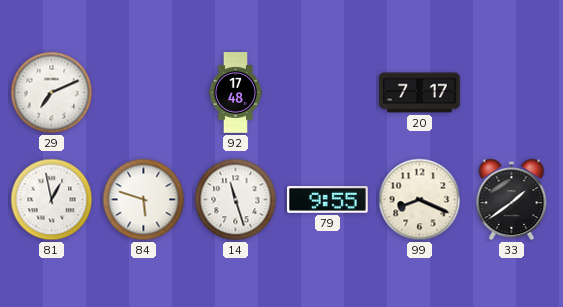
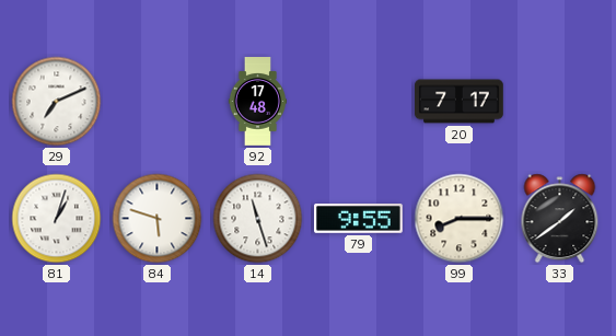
81: 12:58 -> 1:03
99: 8:19 -> 8:15
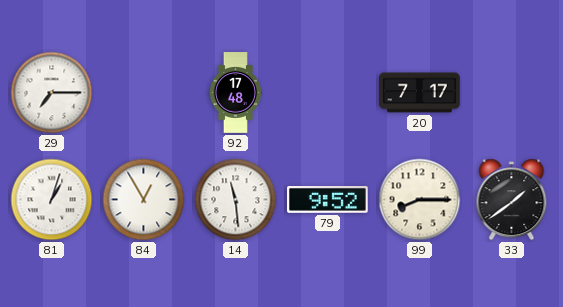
29: 7:11 -> 7:15
84: 5:48 -> 12:55
14: 11:27 -> 11:29
79: 9:55 -> 9:52
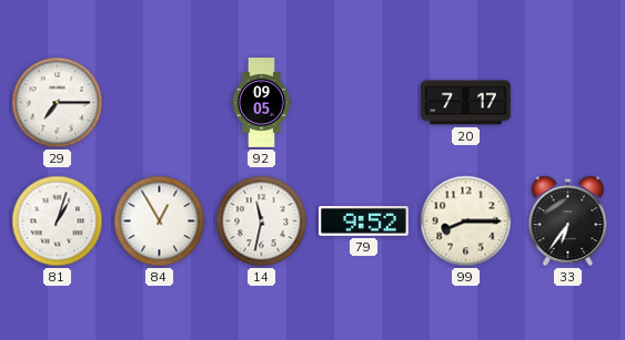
92: 17:48 -> 09:05
14: 11:29 -> 11:32
33: 1:39 -> 6:36
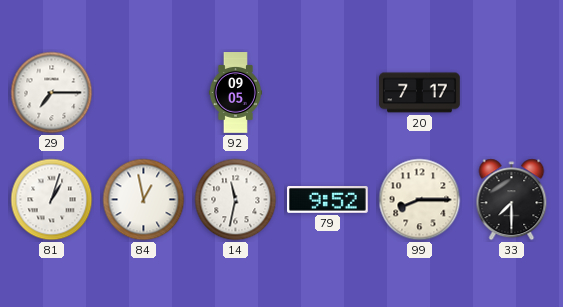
84: 12:55 -> 12:58
33: 6:36 -> 7:30
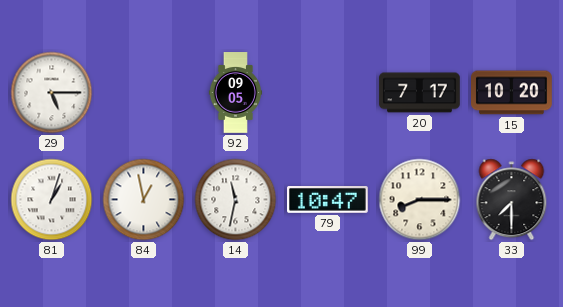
29: 7:15 -> 5:15
15: none -> 10:20
79: 9:52 -> 10:47
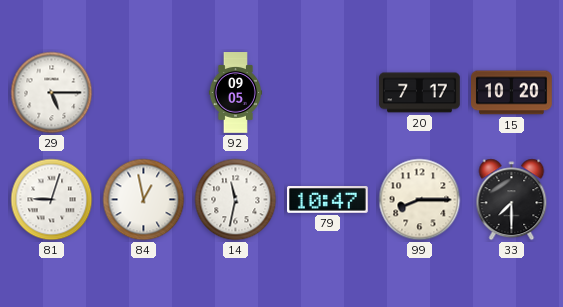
81: 1:03 -> 9:03
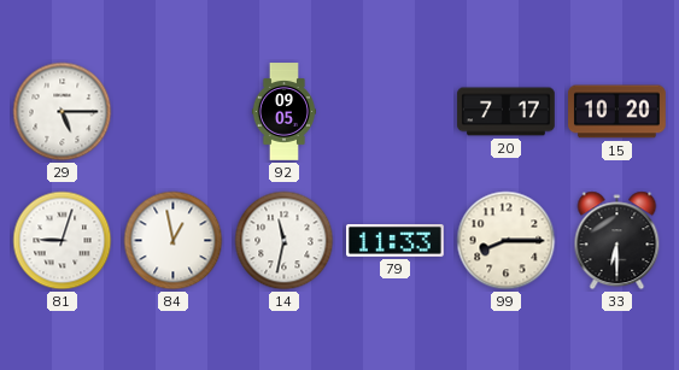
79: 10:47 -> 11:33
33: 7:30 -> 6:30
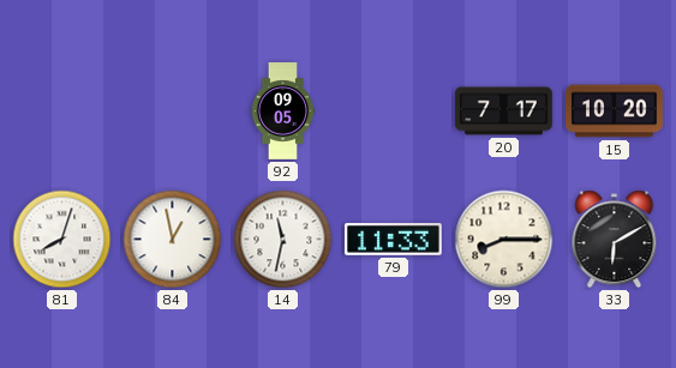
29: 5:15 -> none
81: 9:03 -> 8:03
33: 6:30 -> 6:10
